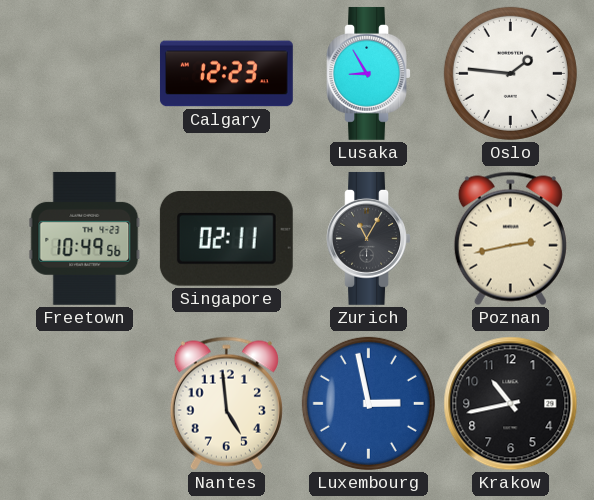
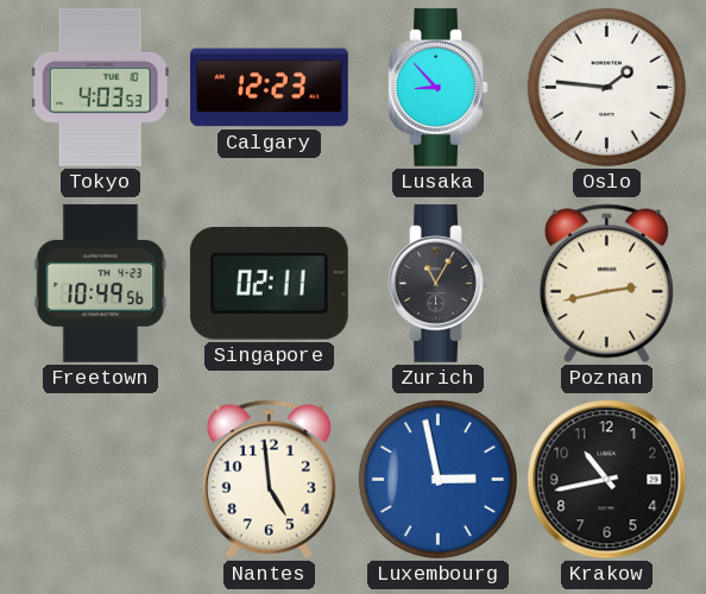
Tokyo: none -> 4:03
Lusaka: 8:55 -> 8:53
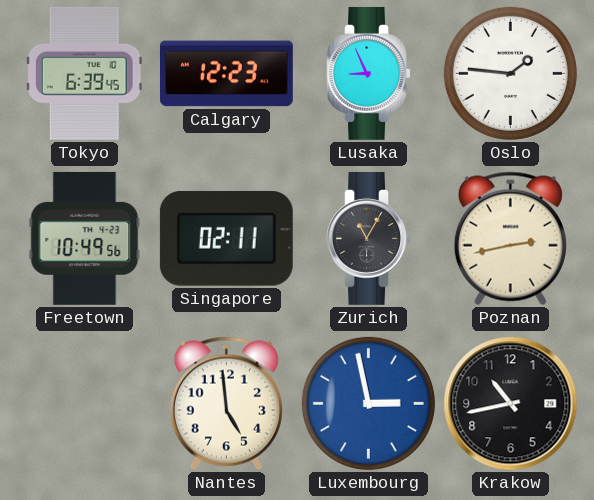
Tokyo: 4:03 -> 6:39
Lusaka: 8:53 -> 8:56
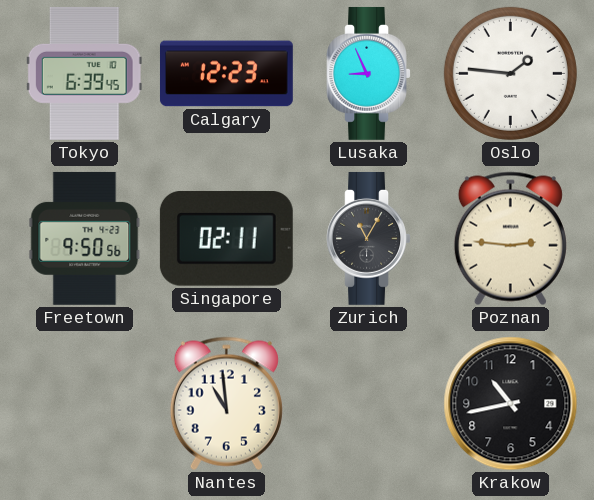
Freetown: 10:49 -> 9:50
Poznan: 2:43 -> 2:46
Nantes: 4:59 -> 10:59
Luxembourg: 2:58 -> none
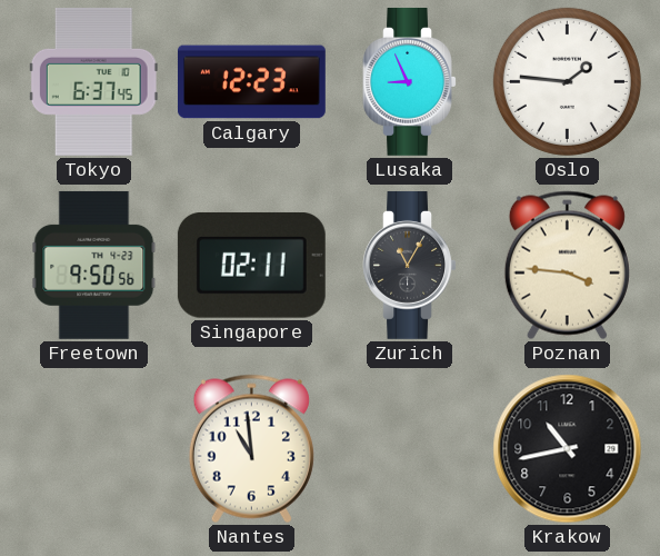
Tokyo: 6:39 -> 6:37
Poznan: 2:46 -> 3:46
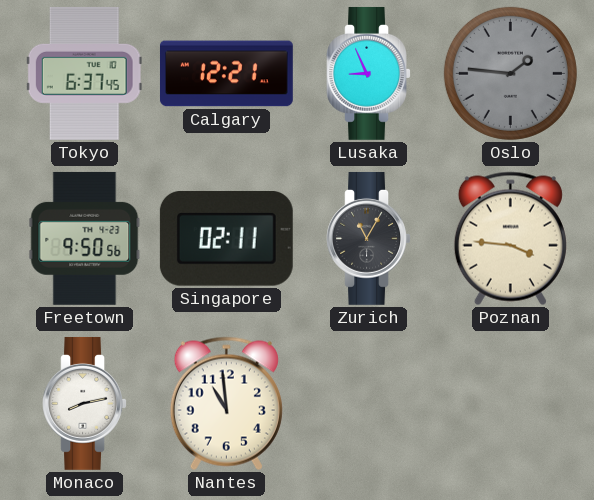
Calgary: 12:23 -> 12:21
Oslo dial: white -> grey
Monaco: none -> 8:13
Krakow: 10:43 -> none
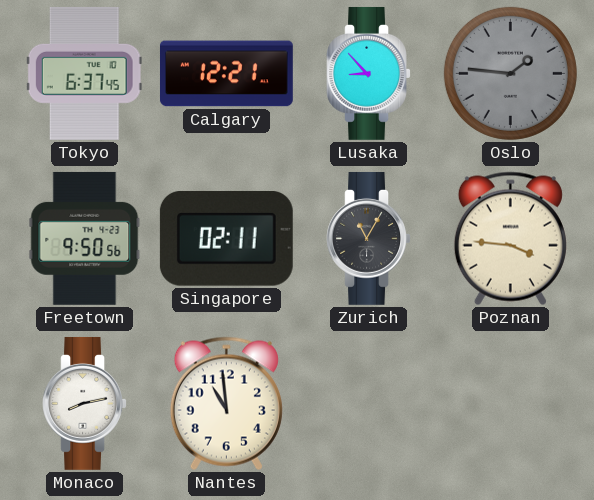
Lusaka: 8:56 -> 8:53
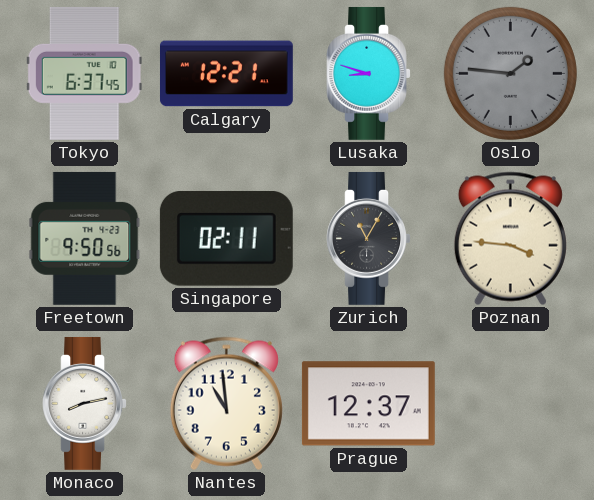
Lusaka: 8:53 -> 8:48
Prague: none -> 12:37
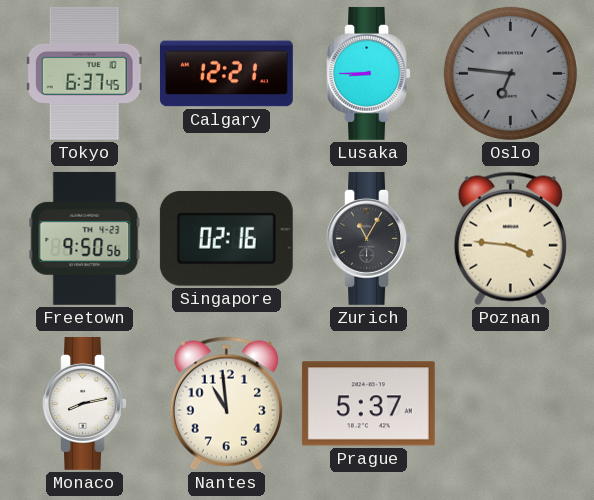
Lusaka: 8:48 -> 8:45
Oslo: 1:46 -> 6:46
Singapore: 02:11 -> 02:16
Prague: 12:37 -> 5:37
